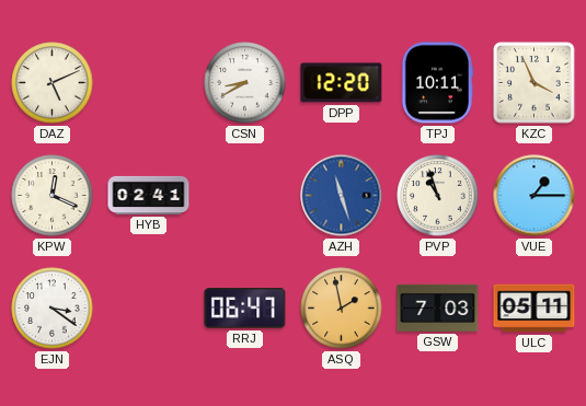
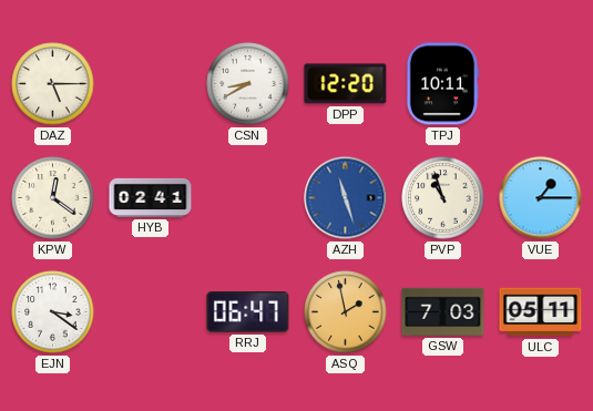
DAZ: 5:11 -> 5:15
KZC: 3:56 -> none
KPW: 12:19 -> 12:21
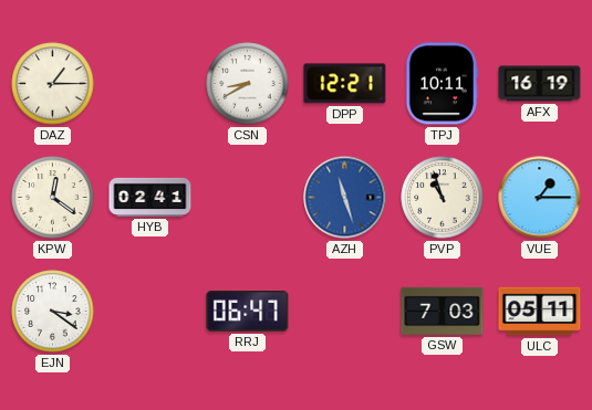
DAZ: 5:15 -> 1:15
DPP: 12:20 -> 12:21
AFX: none -> 16:19
ASQ: 1:58 -> none
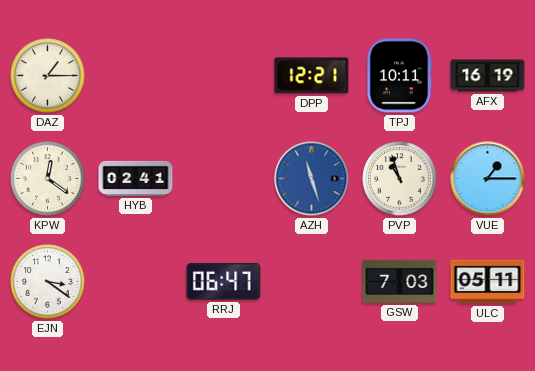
CSN: 8:40 -> none
